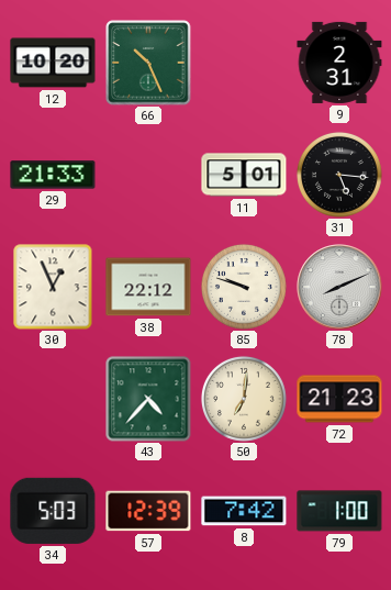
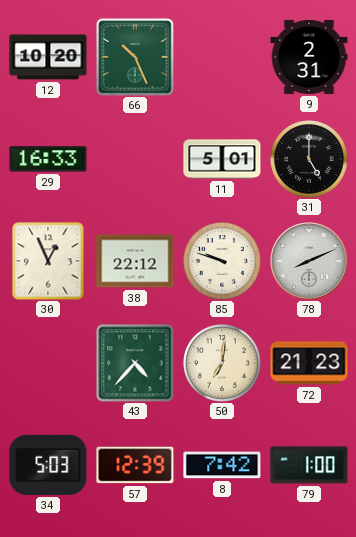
29: 21:33 -> 16:33
31: 5:16 -> 5:00
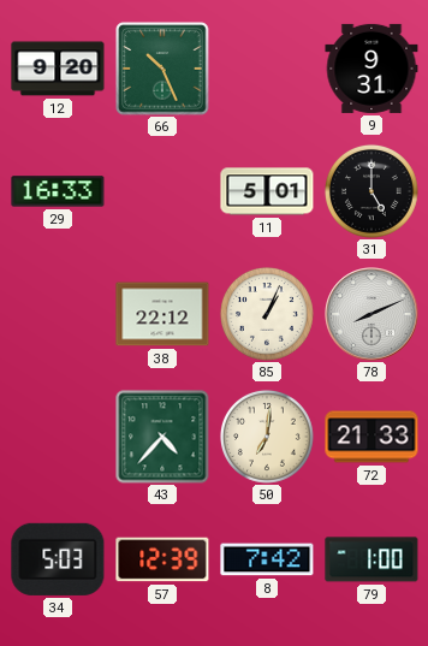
12: 10:20 -> 9:20
9: 2:31 -> 9:31
30: 12:56 -> none
85: 9:48 -> 1:04
72: 21:23 -> 21:33
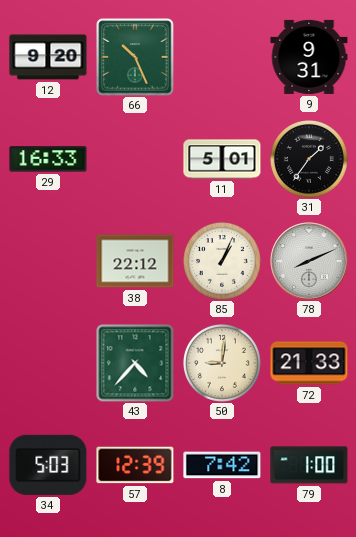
31: 5:00 -> 1:36
50: 7:01 -> 9:01
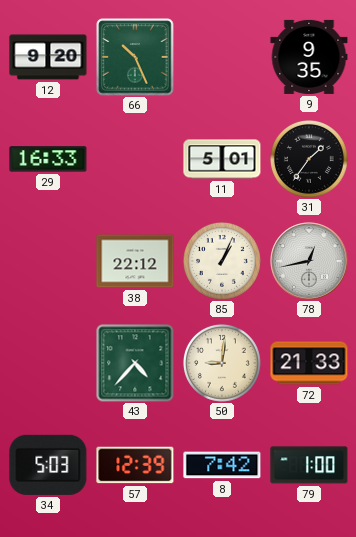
9: 9:31 -> 9:35
78: 8:11 -> 12:43
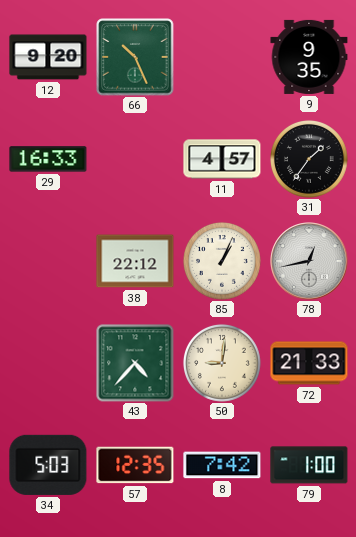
11: 5:01 -> 4:57
57: 12:39 -> 12:35
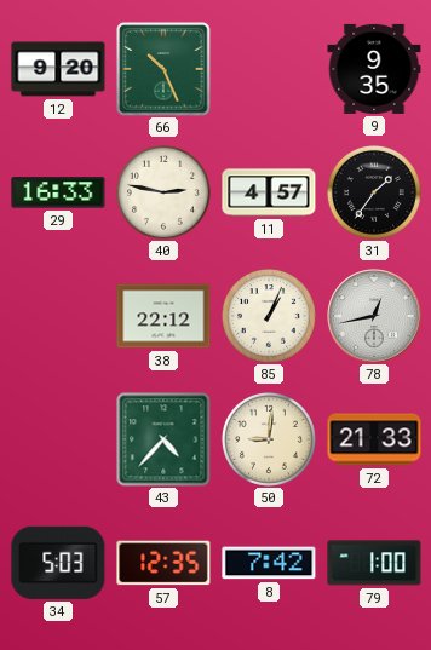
40: none -> 2:47
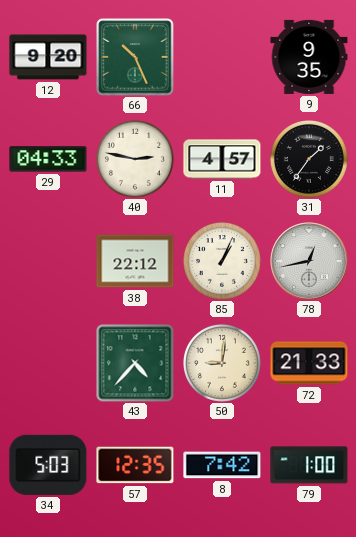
29: 16:33 -> 04:33
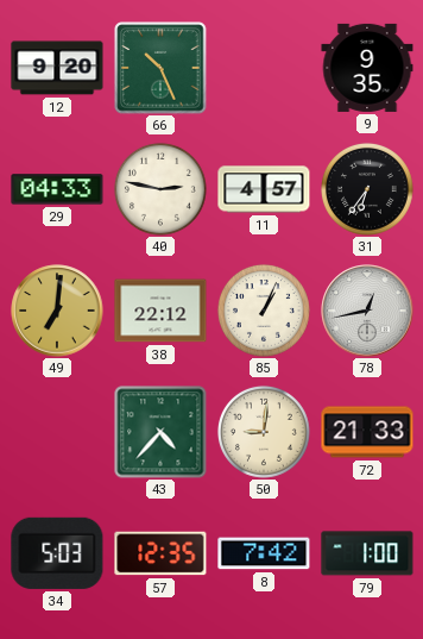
31: 1:36 -> 6:36
49: none -> 7:01
